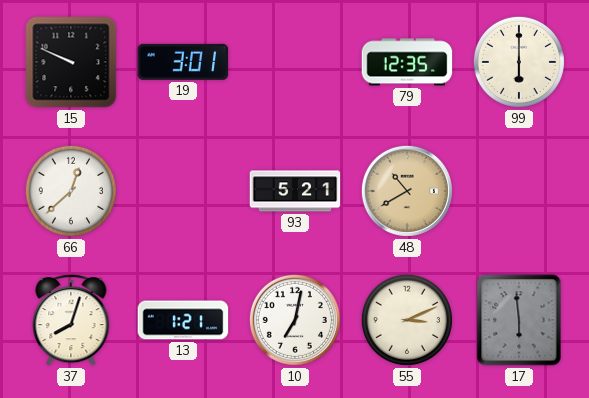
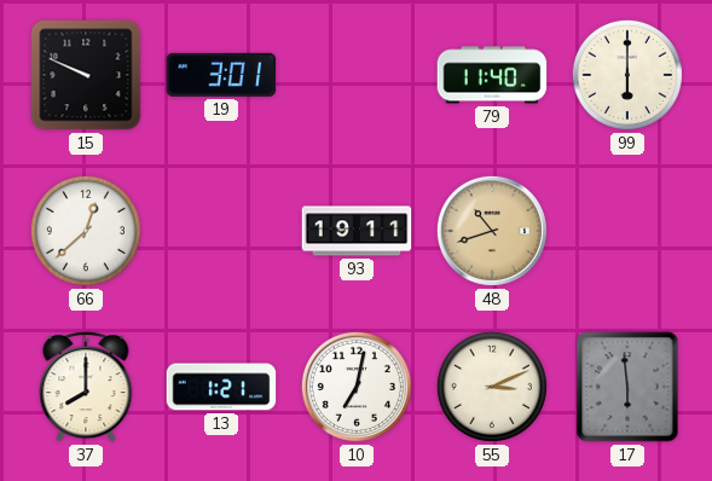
79: 12:35 -> 11:40
93: 5:21 -> 19:11
48: 10:40 -> 10:42
37: 8:03 -> 8:00
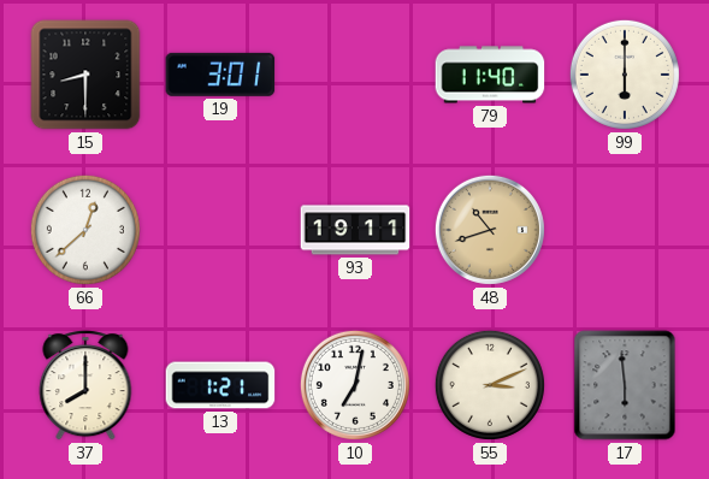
15: 9:49 -> 8:30
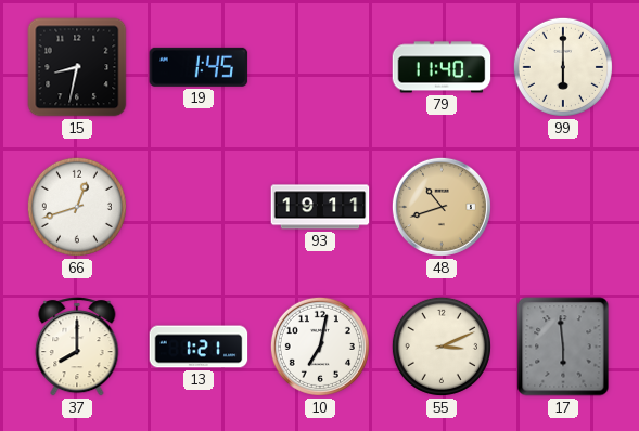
15: 8:30 -> 8:32
19: 3:01 -> 1:45
66: 12:38 -> 12:42
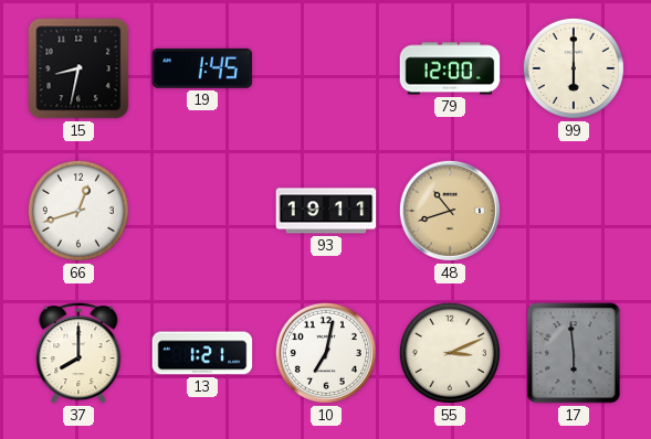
79: 11:40 -> 12:00
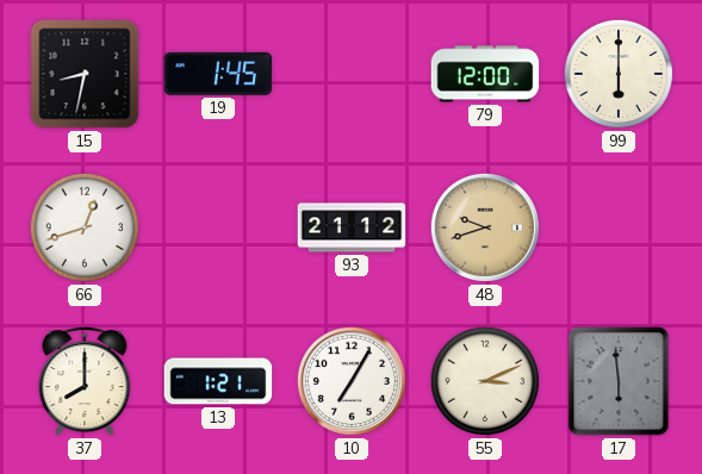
93: 19:11 -> 21:12
48: 10:42 -> 9:42
10: 7:02 -> 7:05
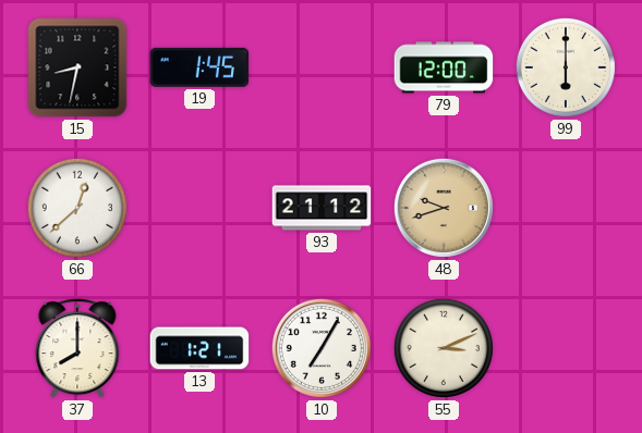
66: 12:42 -> 12:38
17: 5:59 -> none
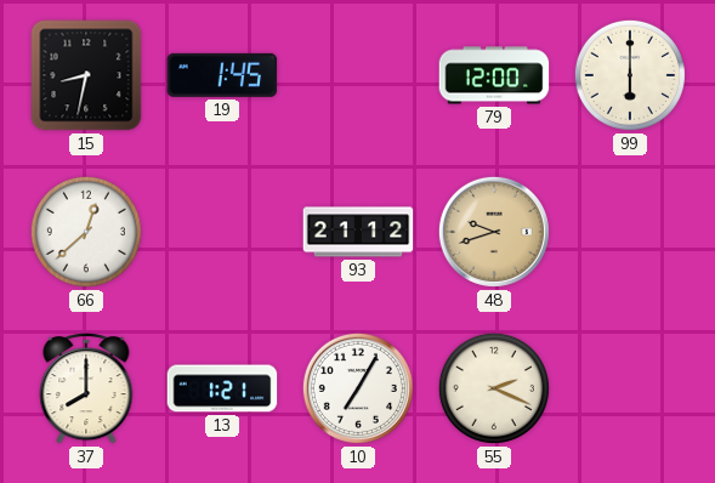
55: 3:11 -> 2:19
